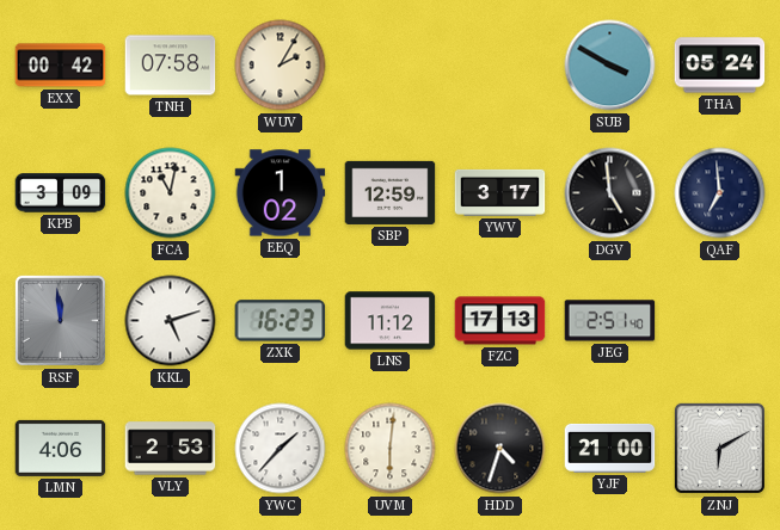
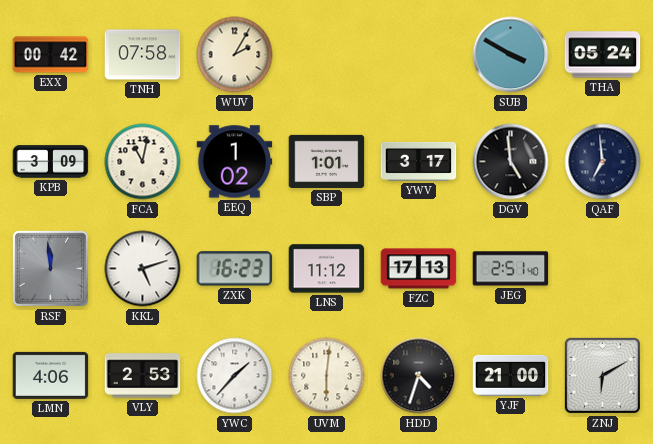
SBP: 12:59 -> 1:01
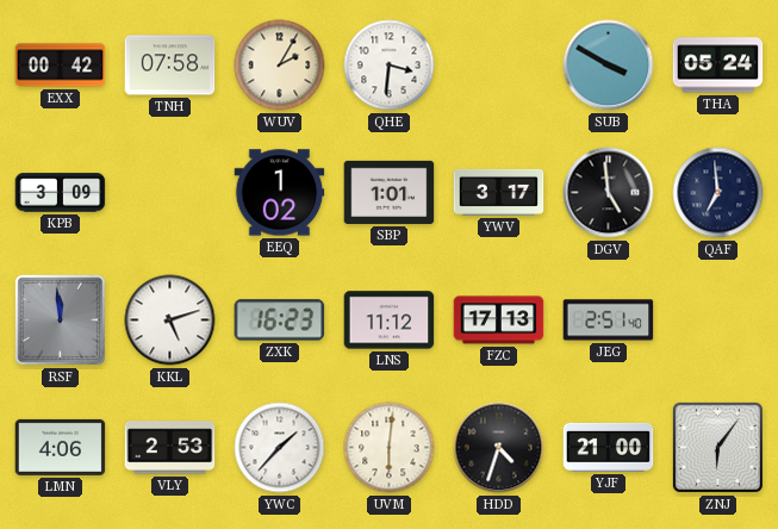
QHE: none -> 3:31
FCA: 11:02 -> none
ZNJ: 6:10 -> 6:06
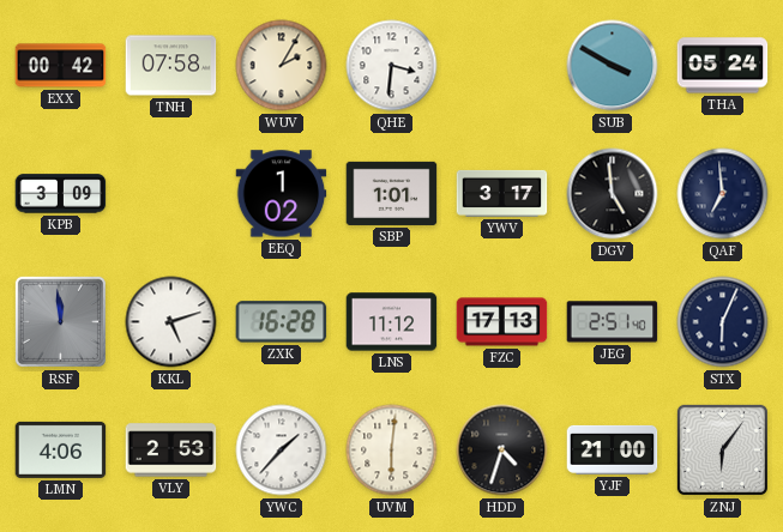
ZXK: 16:23 -> 16:28
STX: none -> 6:04
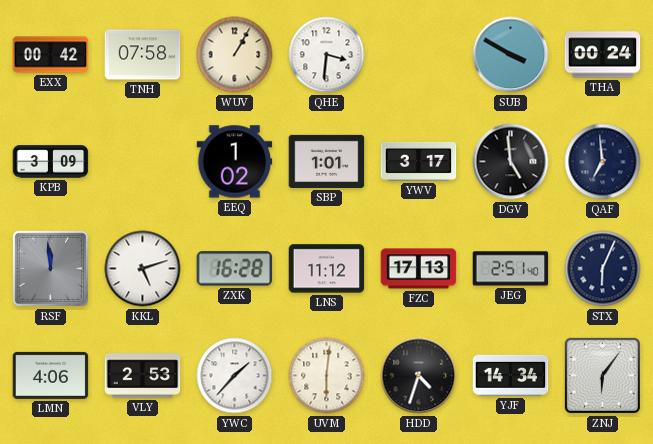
WUV: 2:05 -> 1:05
THA: 05:24 -> 00:24
YJF: 21:00 -> 14:34
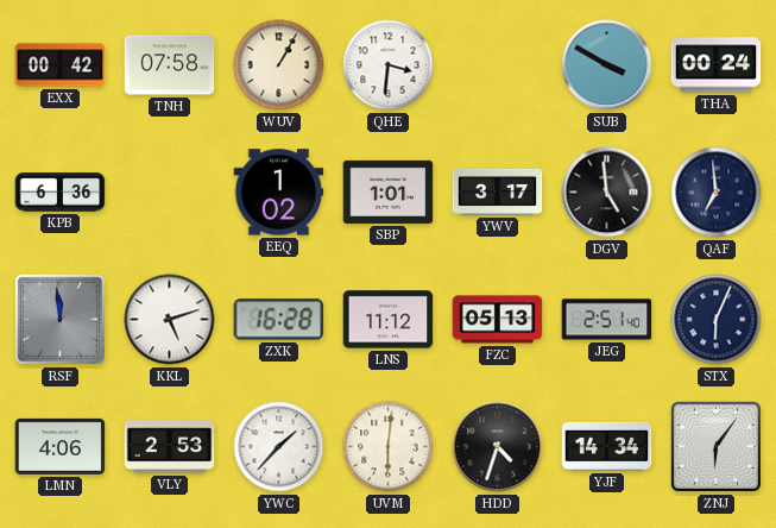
KPB: 3:09 -> 6:36
FZC: 17:13 -> 05:13
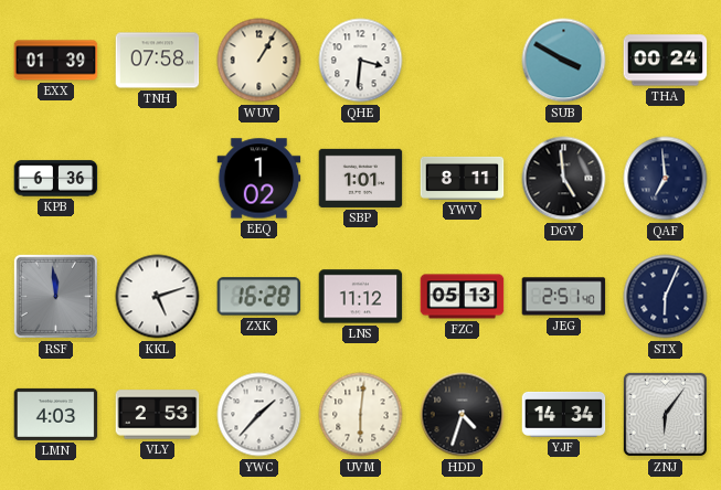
EXX: 00:42 -> 01:39
YWV: 3:17 -> 8:11
LMN: 4:06 -> 4:03
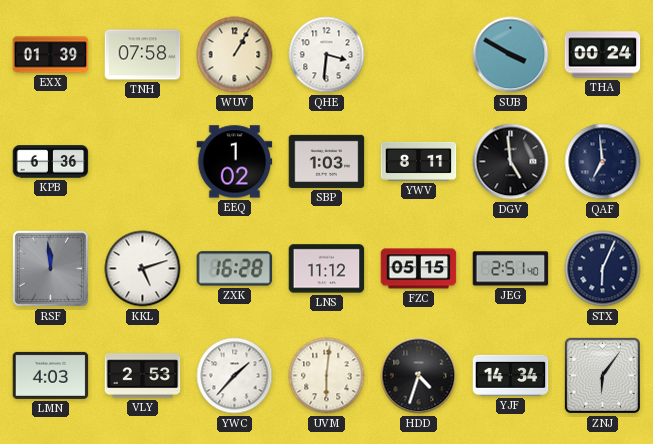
SBP: 1:01 -> 1:03
FZC: 05:13 -> 05:15
